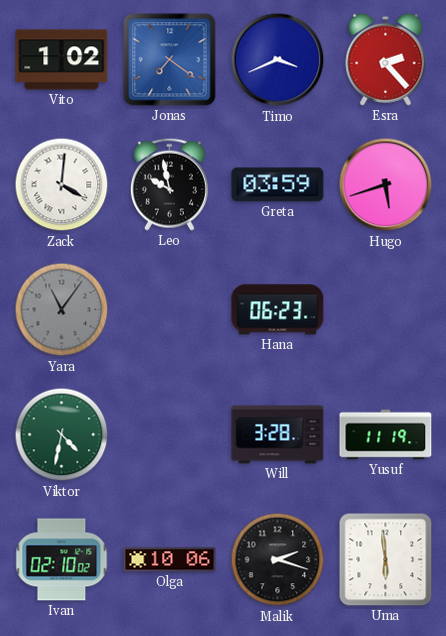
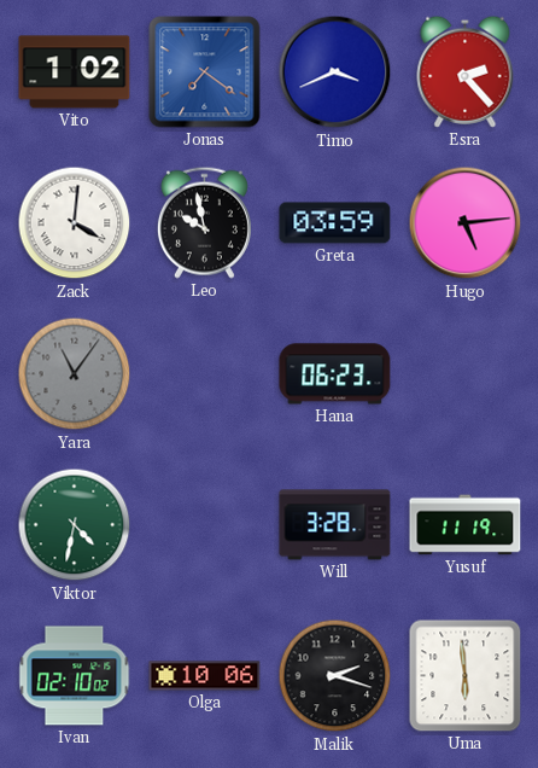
Hugo: 5:42 -> 5:14
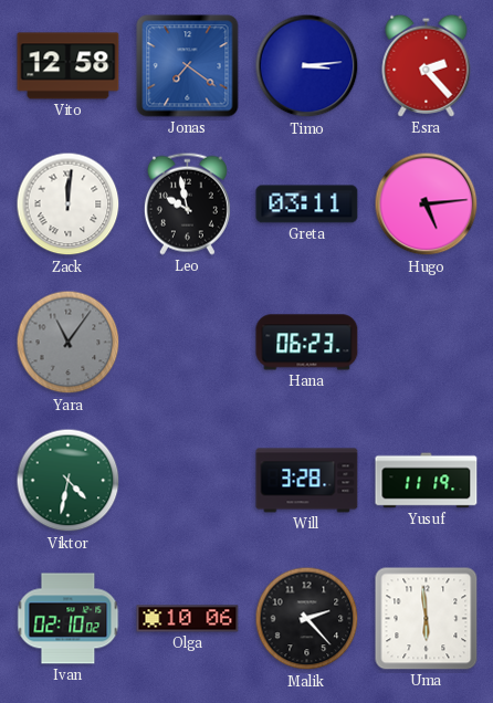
Vito: 1:02 -> 12:58
Timo: 3:41 -> 3:14
Zack: 4:01 -> 12:01
Greta: 03:59 -> 03:11
Malik: 2:18 -> 2:23
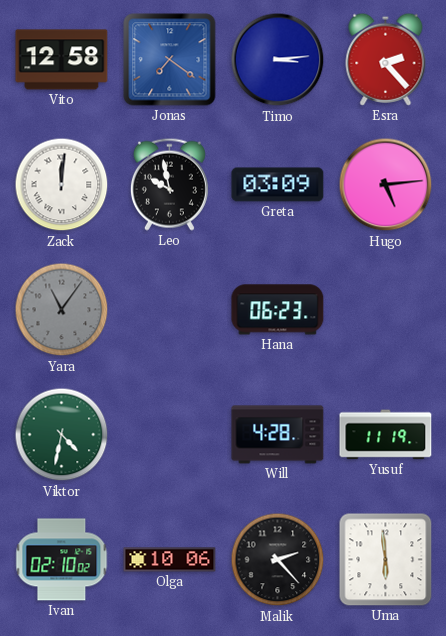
Greta: 03:11 -> 03:09
Will: 3:28 -> 4:28
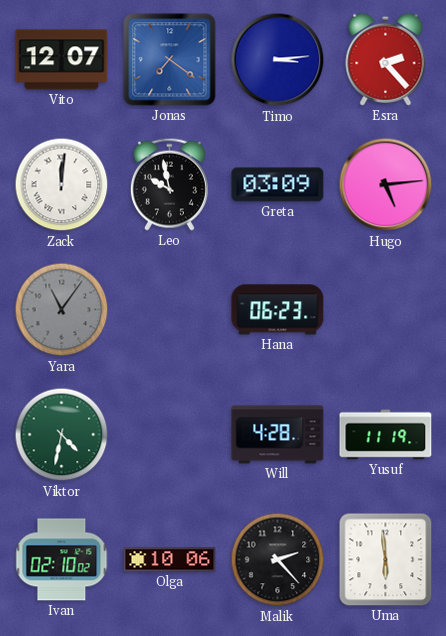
Vito: 12:58 -> 12:07
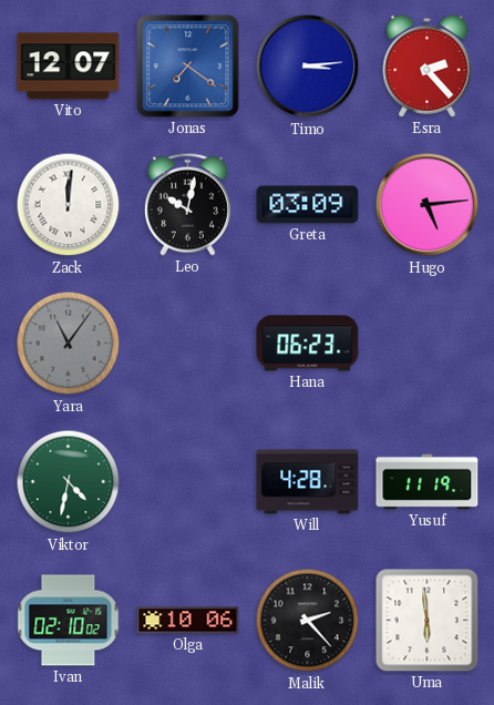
Leo: 9:58 -> 10:02
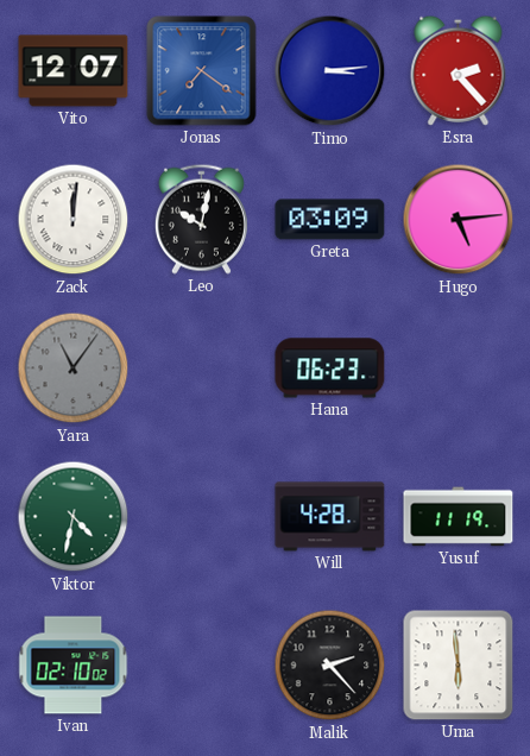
Olga: 10:06 -> none
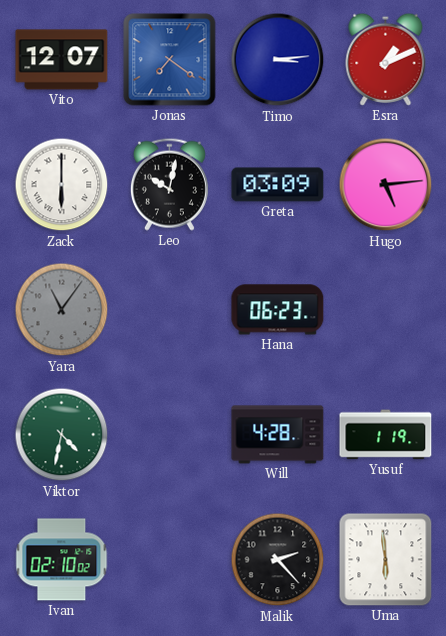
Esra: 2:23 -> 1:11
Zack: 12:01 -> 6:00
Yusuf: 11:19 -> 1:19
